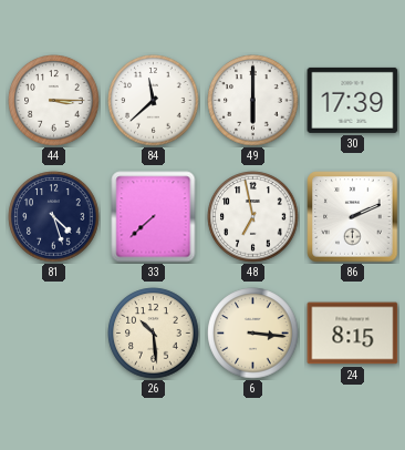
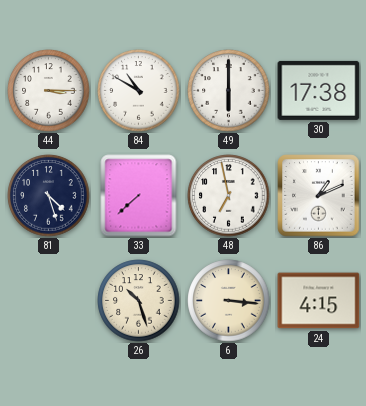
84: 11:38 -> 10:50
30: 17:39 -> 17:38
86: 2:11 -> 1:11
26: 10:29 -> 10:27
24: 8:15 -> 4:15
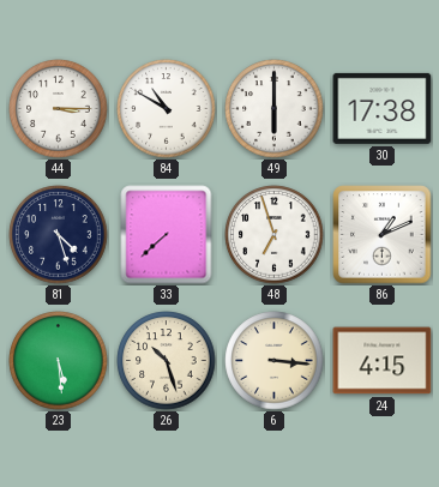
48: 6:58 -> 6:57
23: none -> 5:29
